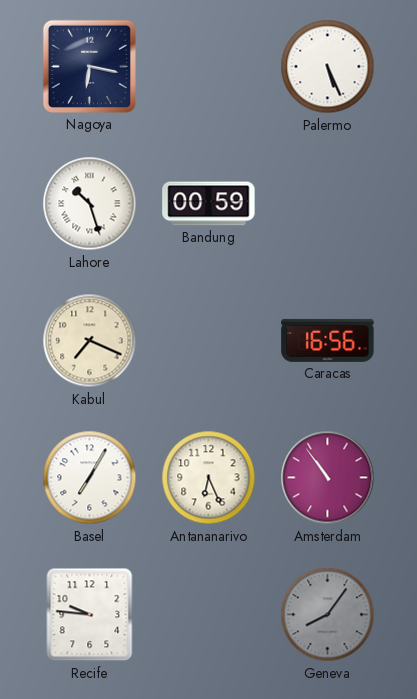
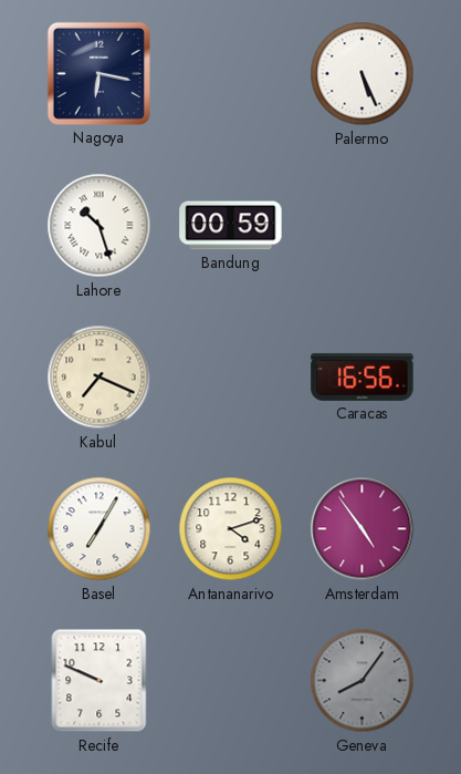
Antananarivo: 6:26 -> 4:12
Amsterdam: 10:54 -> 4:54
Recife: 9:46 -> 9:49
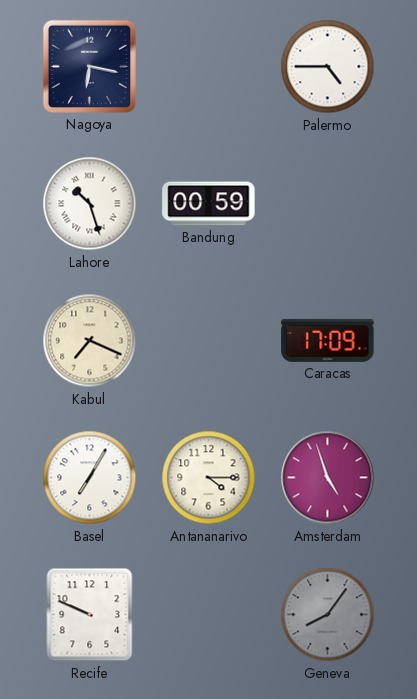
Palermo: 5:26 -> 4:45
Caracas: 16:56 -> 17:09
Antananarivo: 4:12 -> 4:15
Amsterdam: 4:54 -> 4:57
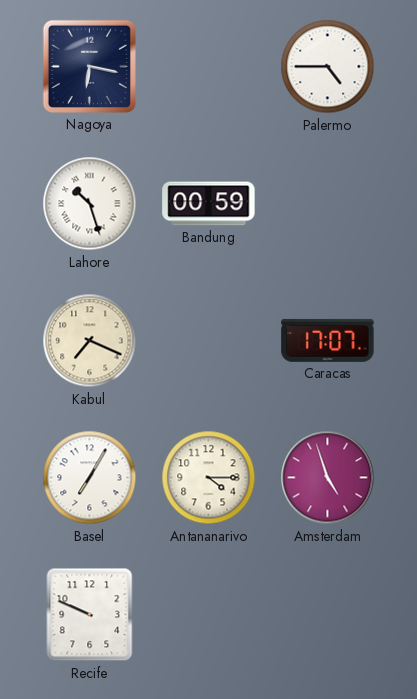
Caracas: 17:09 -> 17:07
Geneva: 8:06 -> none
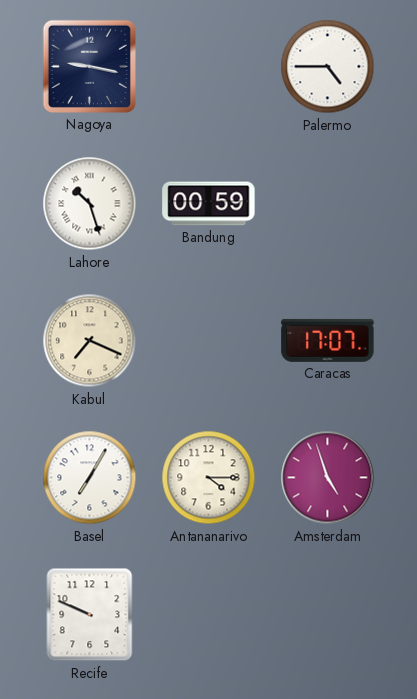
Nagoya: 6:17 -> 9:17
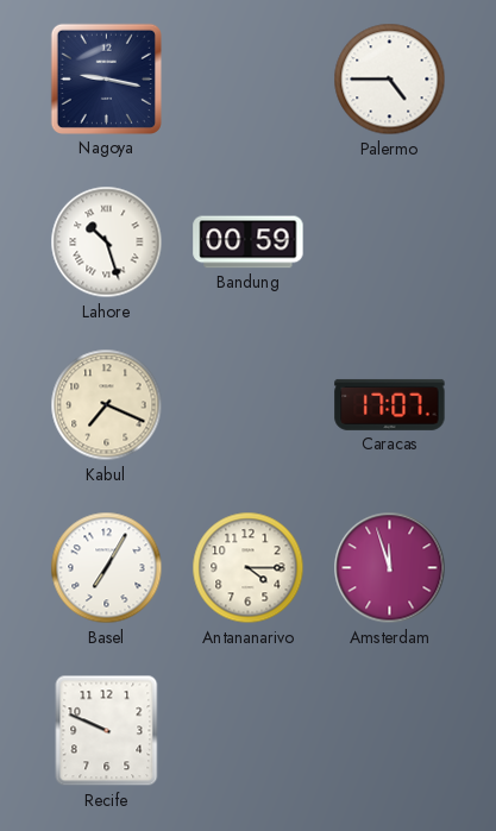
Amsterdam: 4:57 -> 11:57
